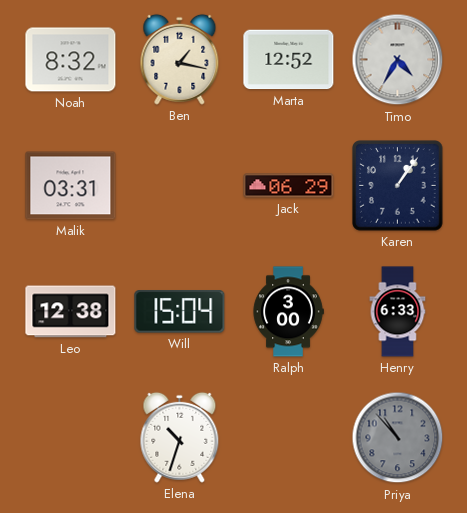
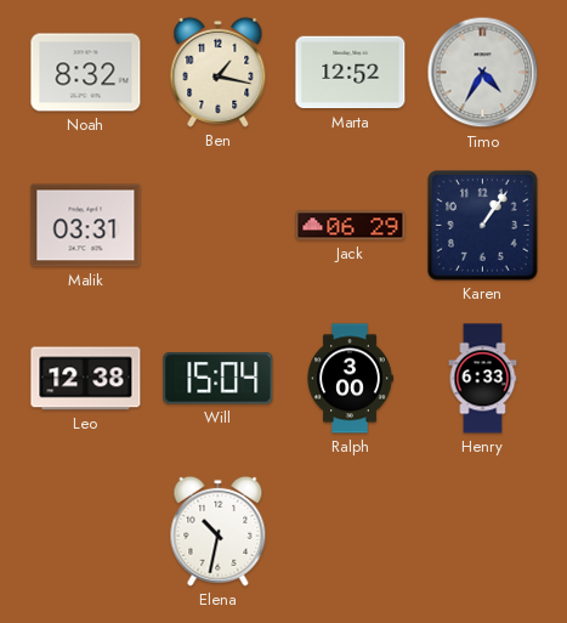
Elena: 10:33 -> 10:32
Priya: 10:53 -> none
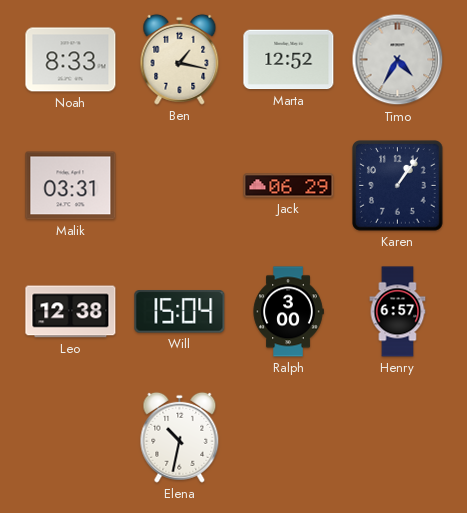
Noah: 8:32 -> 8:33
Henry: 6:33 -> 6:57
